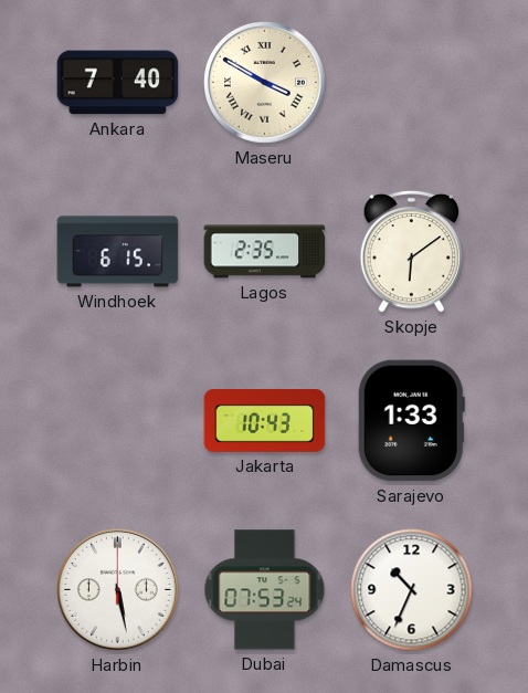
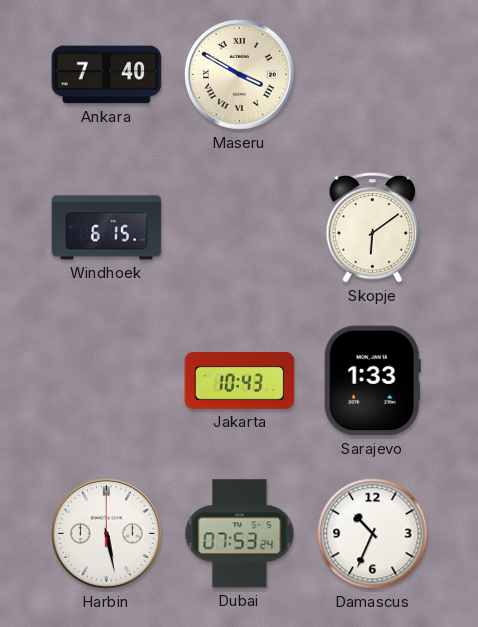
Lagos: 2:35 -> none
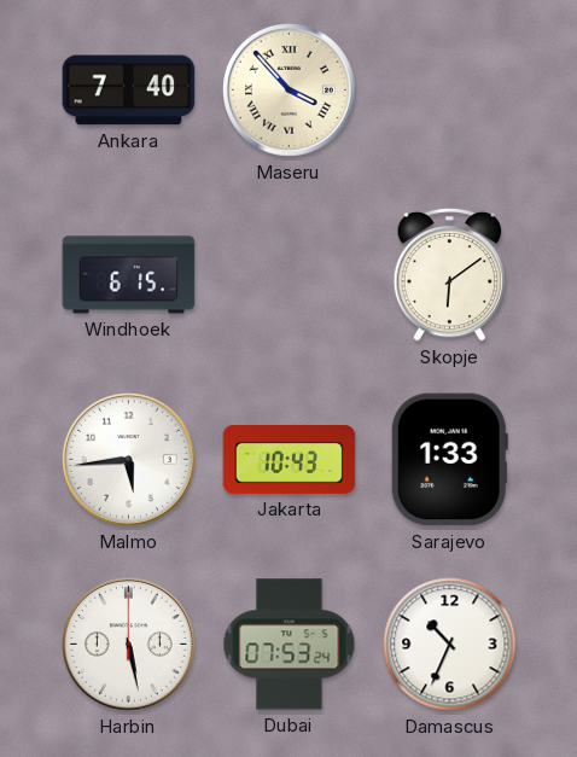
Maseru: 3:50 -> 3:53
Malmo: none -> 5:44
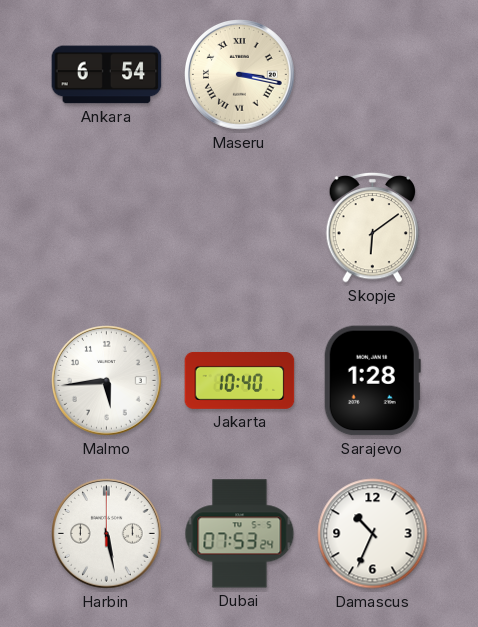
Ankara: 7:40 -> 6:54
Maseru: 3:53 -> 3:17
Windhoek: 6:15 -> none
Jakarta: 10:43 -> 10:40
Sarajevo: 1:33 -> 1:28
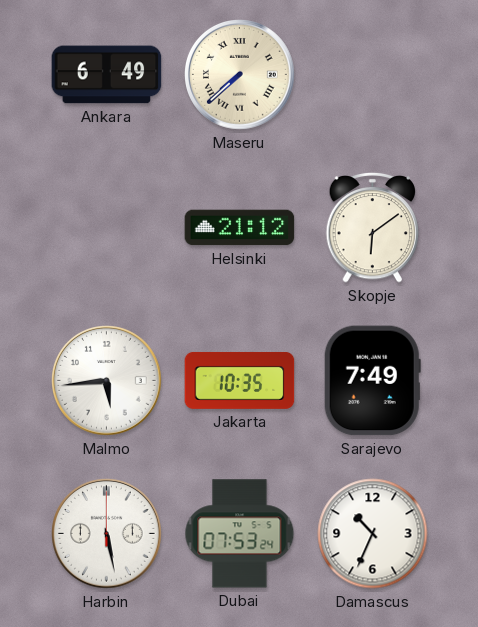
Ankara: 6:54 -> 6:49
Maseru: 3:17 -> 7:38
Helsinki: none -> 21:12
Jakarta: 10:40 -> 10:35
Sarajevo: 1:28 -> 7:49
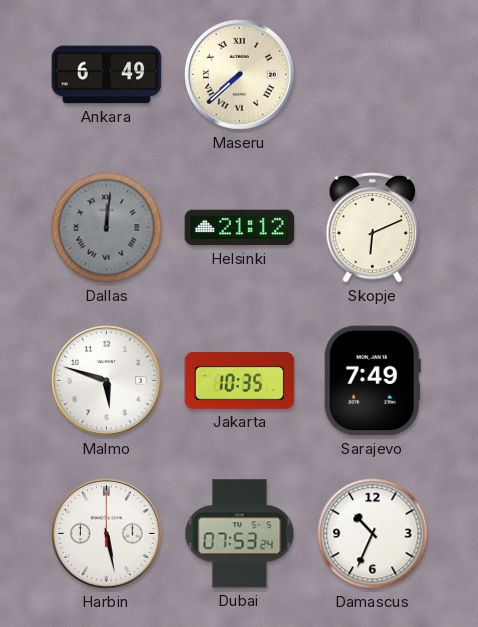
Dallas: none -> 12:01
Skopje: 6:09 -> 6:11
Malmo: 5:44 -> 5:48
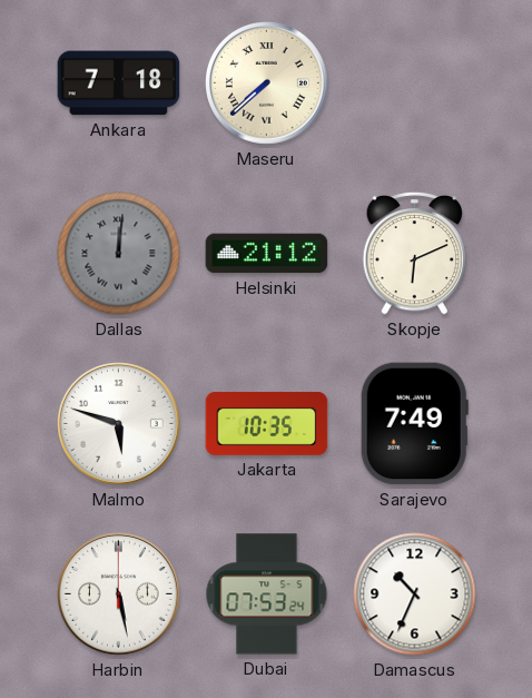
Ankara: 6:49 -> 7:18
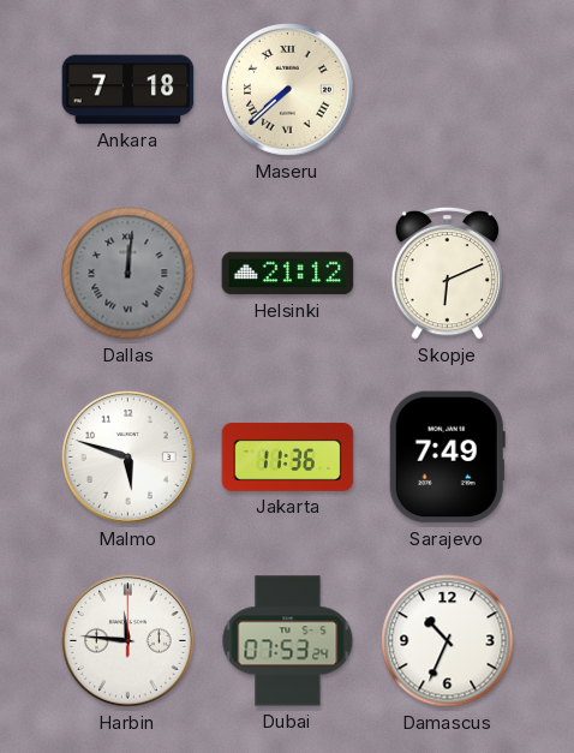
Jakarta: 10:35 -> 11:36
Harbin: 5:28 -> 11:46
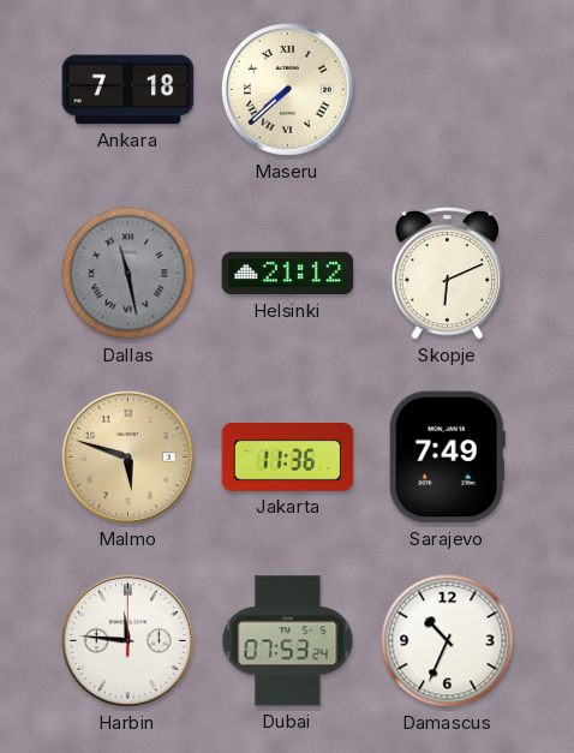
Dallas: 12:01 -> 11:28
Malmo dial: white -> champagne
